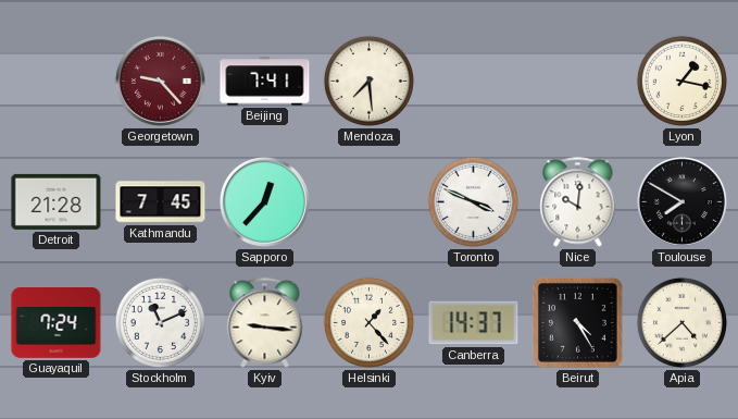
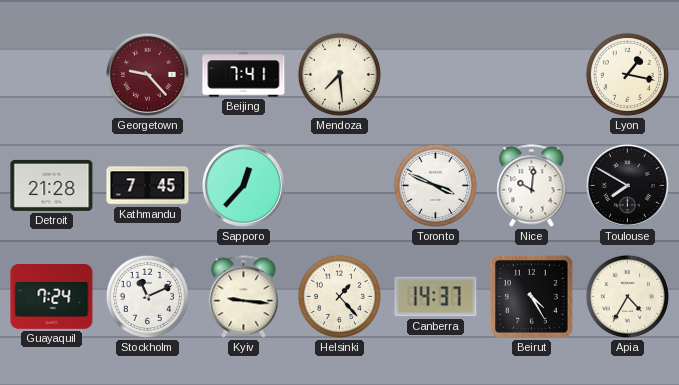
Apia: 4:38 -> 4:35
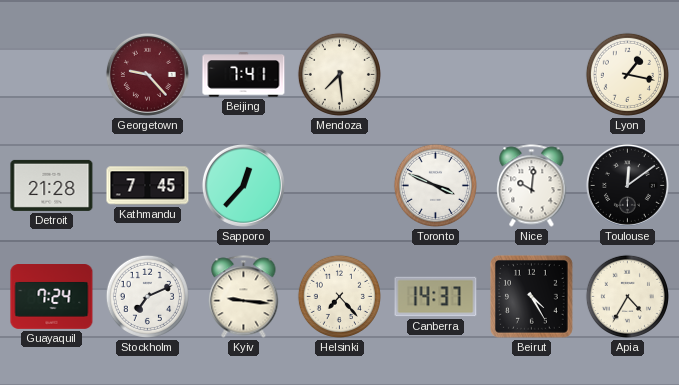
Toulouse: 7:50 -> 12:09
Stockholm: 11:11 -> 7:11
Helsinki: 1:23 -> 7:23
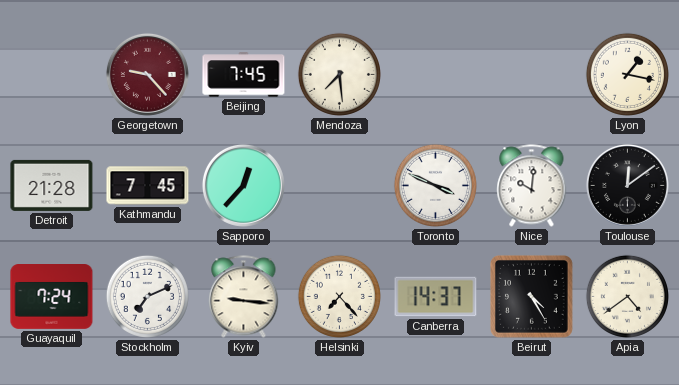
Beijing: 7:41 -> 7:45
Apia: 4:35 -> 4:39
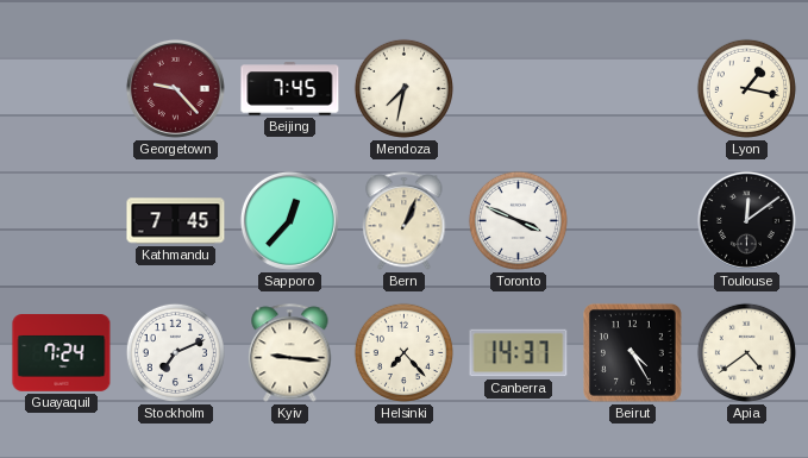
Mendoza: 7:29 -> 7:32
Detroit: 21:28 -> none
Bern: none -> 1:04
Nice: 10:01 -> none
